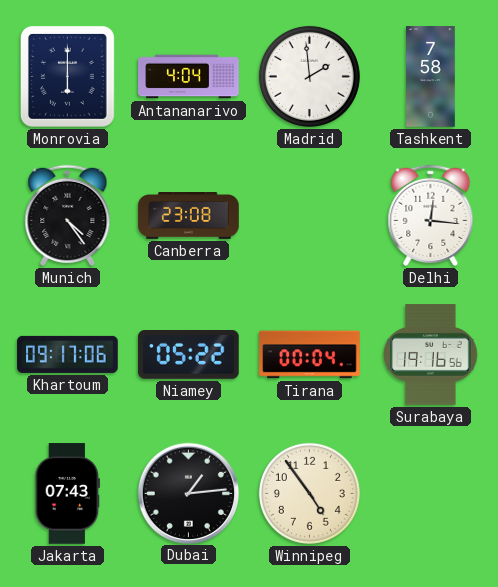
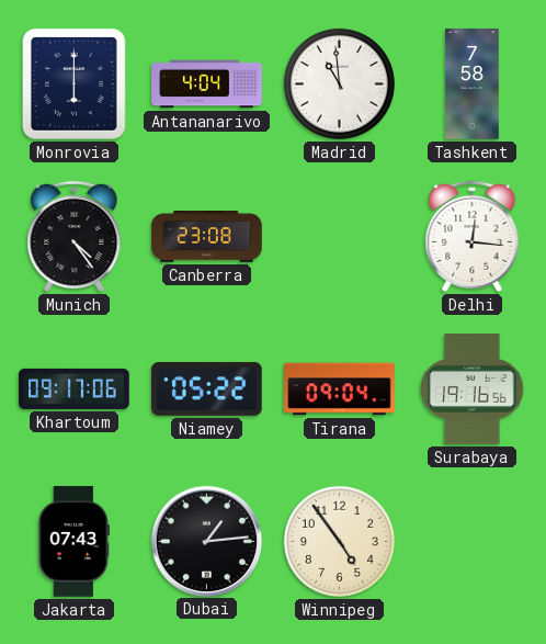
Madrid: 1:59 -> 10:59
Tirana: 00:04 -> 09:04
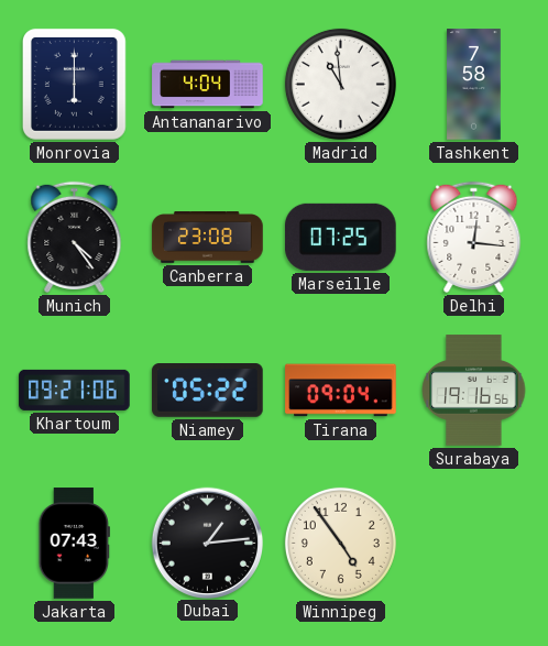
Marseille: none -> 07:25
Khartoum: 09:17 -> 09:21
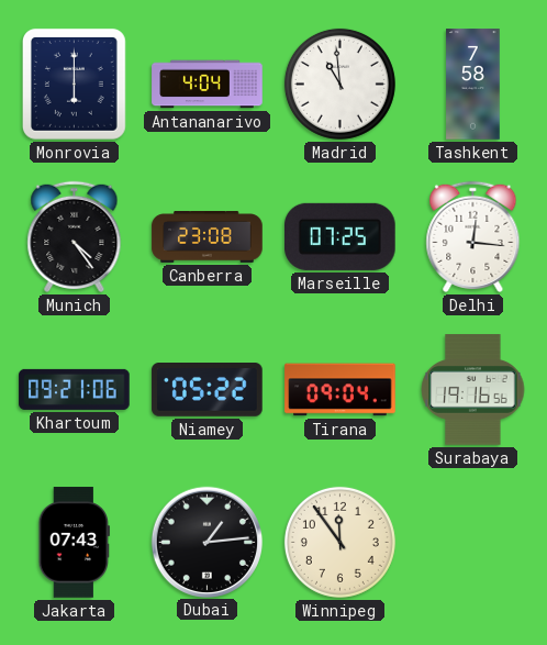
Winnipeg: 4:54 -> 11:54
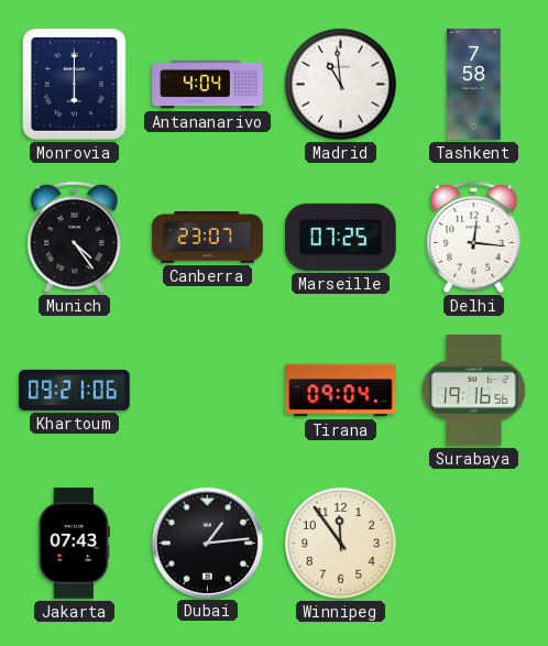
Canberra: 23:08 -> 23:07
Niamey: 05:22 -> none
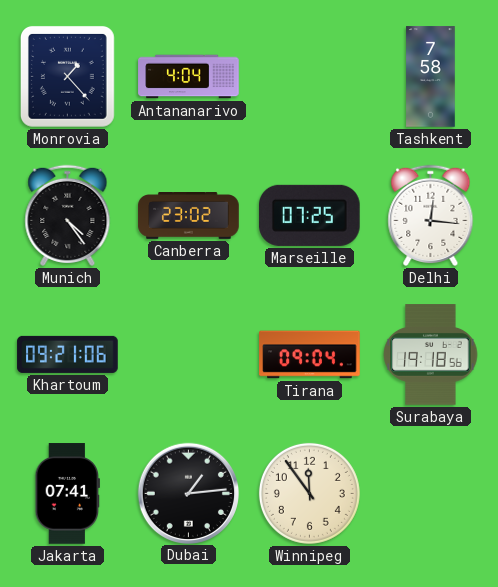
Monrovia: 6:00 -> 1:23
Madrid: 10:59 -> none
Canberra: 23:07 -> 23:02
Surabaya: 19:16 -> 19:18
Jakarta: 07:43 -> 07:41
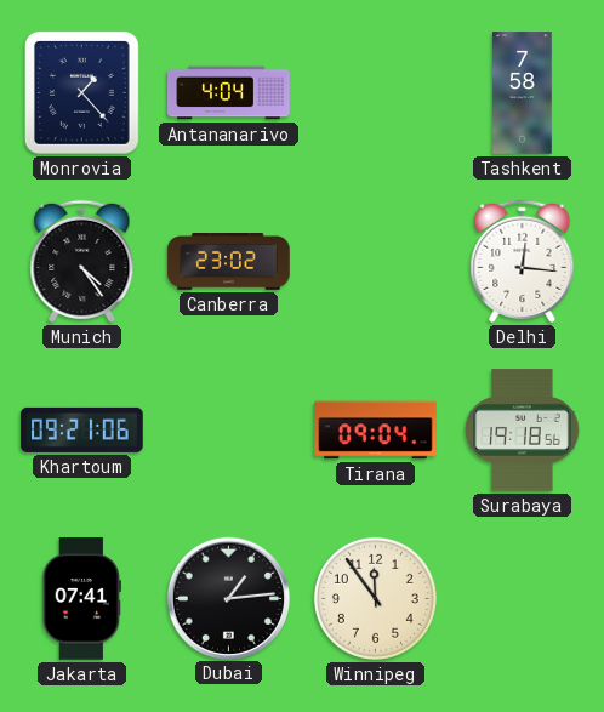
Marseille: 07:25 -> none
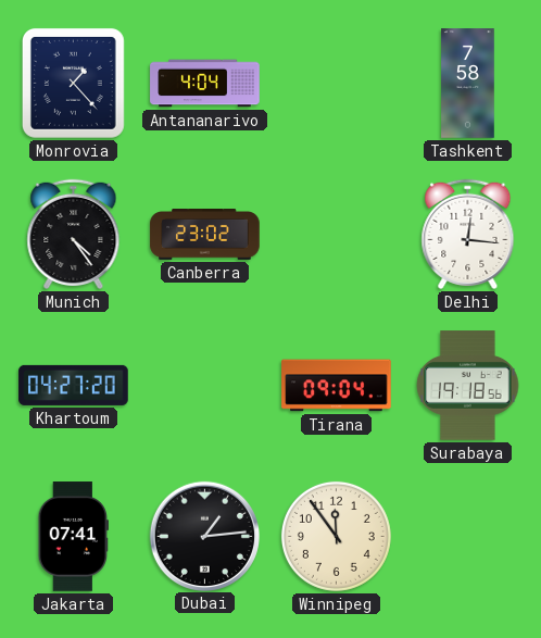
Khartoum: 09:21 -> 04:27
